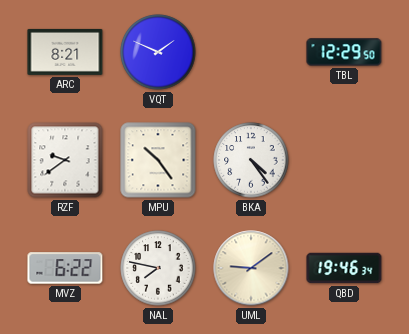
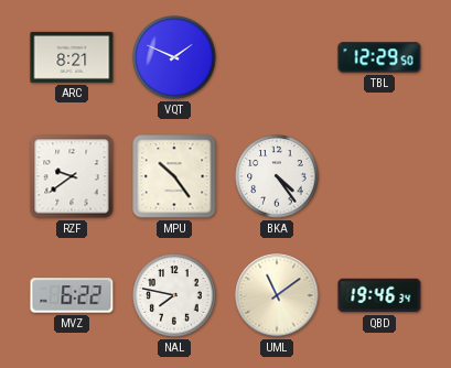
UML: 9:09 -> 11:09
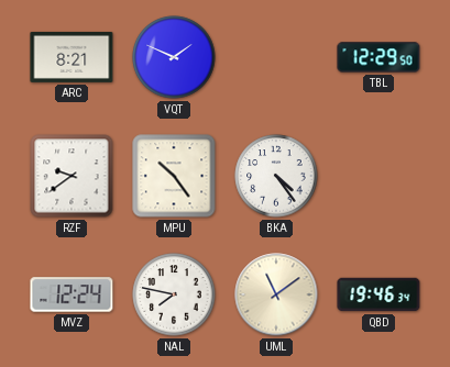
MVZ: 6:22 -> 12:24
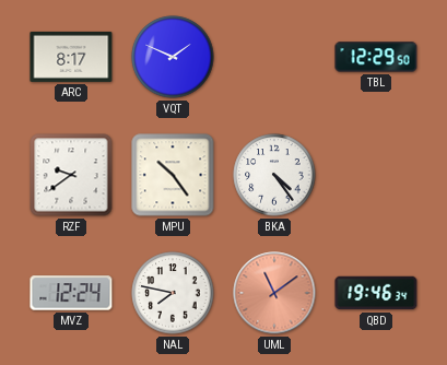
ARC: 8:21 -> 8:17
UML dial: cream -> salmon
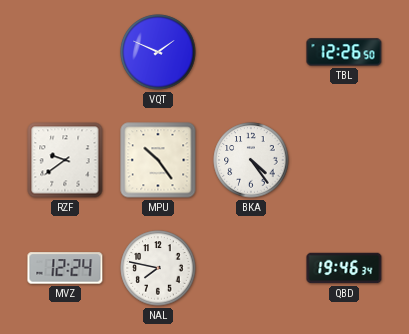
ARC: 8:17 -> none
TBL: 12:29 -> 12:26
UML: 11:09 -> none
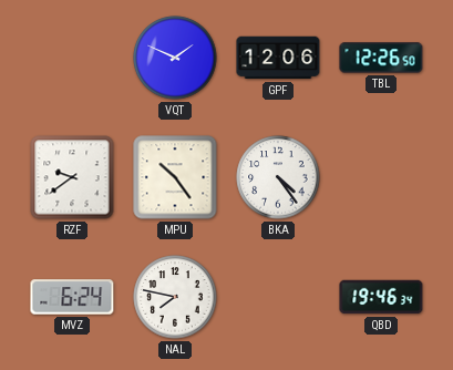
GPF: none -> 12:06
MVZ: 12:24 -> 6:24
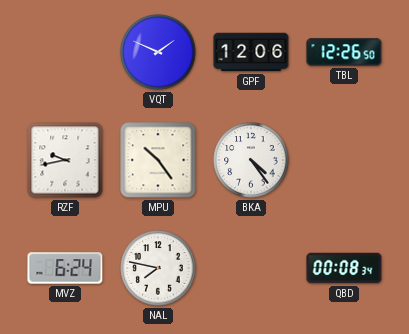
RZF: 9:39 -> 9:43
QBD: 19:46 -> 00:08
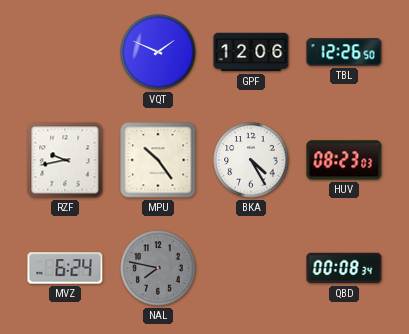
BKA: 4:24 -> 4:25
HUV: none -> 08:23
NAL dial: white -> grey
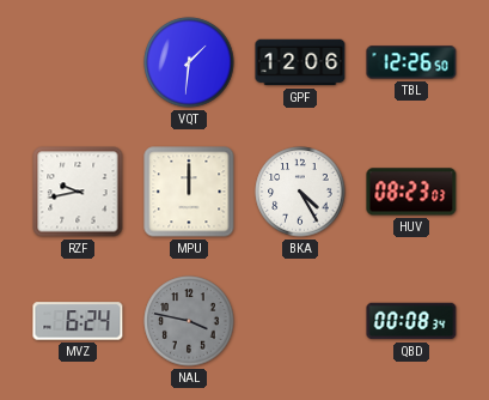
VQT: 1:49 -> 1:31
MPU: 10:24 -> 12:00
NAL: 7:47 -> 3:47
